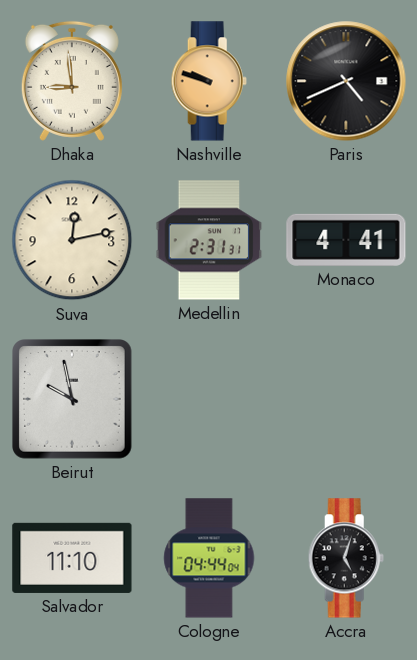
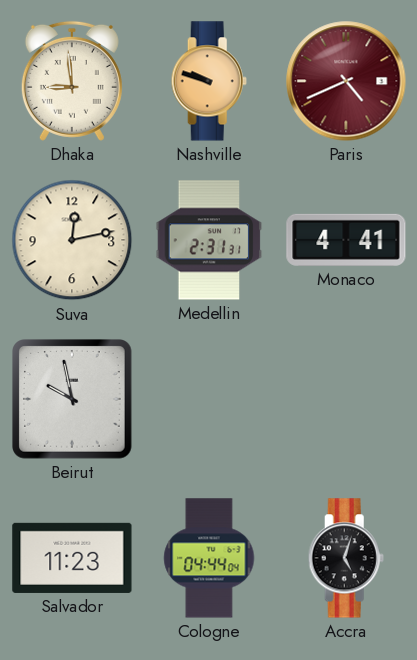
Paris dial: black -> burgundy
Salvador: 11:10 -> 11:23
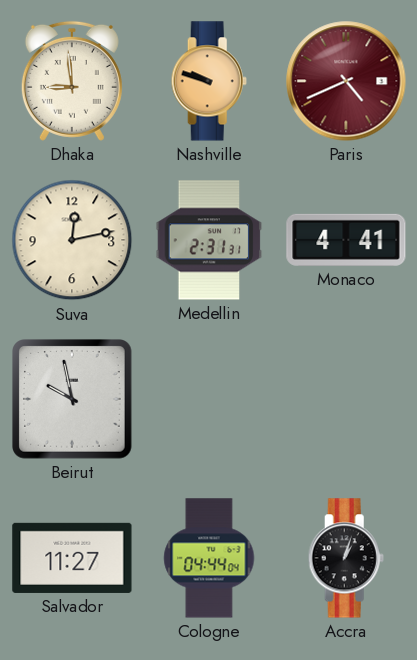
Salvador: 11:23 -> 11:27
Accra: 5:03 -> 1:03
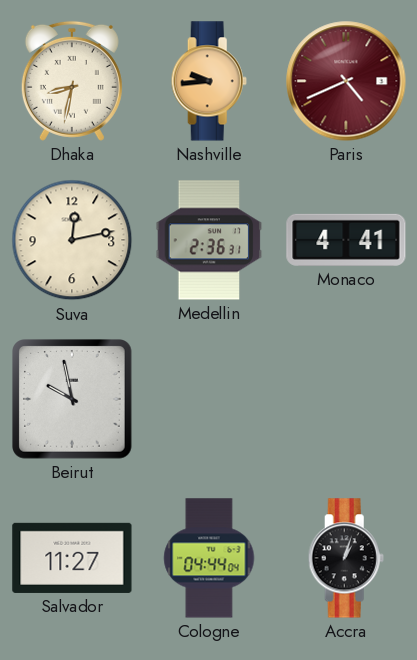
Dhaka: 8:59 -> 8:32
Nashville: 9:48 -> 9:44
Medellin: 2:31 -> 2:36
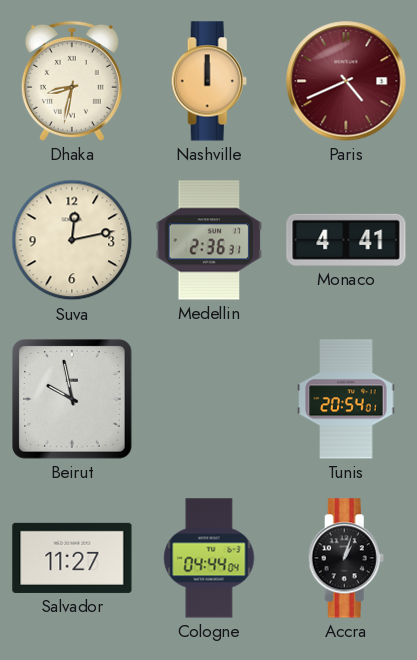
Nashville: 9:44 -> 12:00
Tunis: none -> 20:54
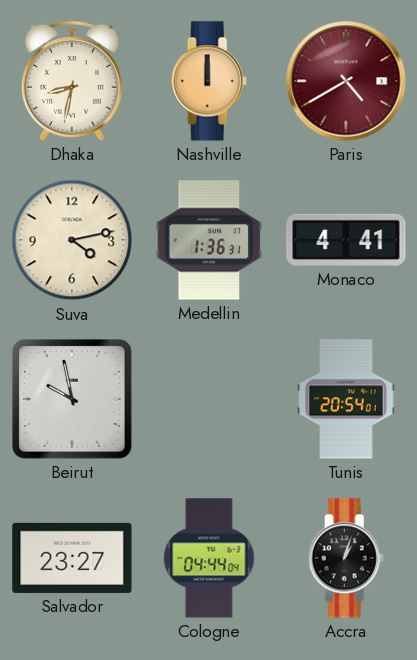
Paris: 4:41 -> 4:40
Suva: 12:13 -> 4:13
Medellin: 2:36 -> 1:36
Salvador: 11:27 -> 23:27
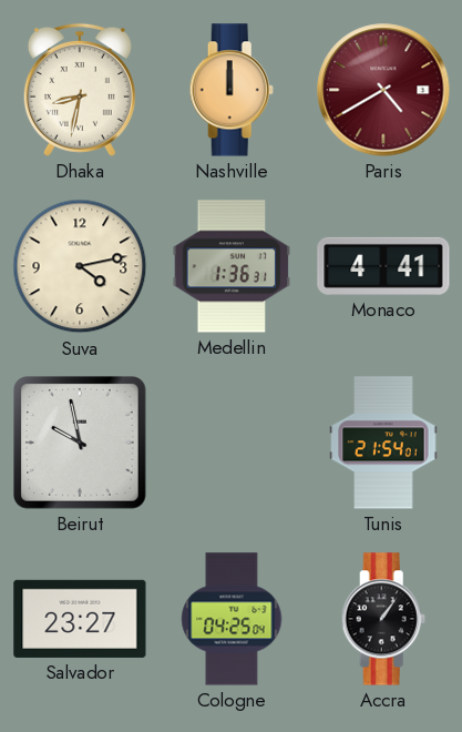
Tunis: 20:54 -> 21:54
Cologne: 04:44 -> 04:25
Accra: 1:03 -> 1:06
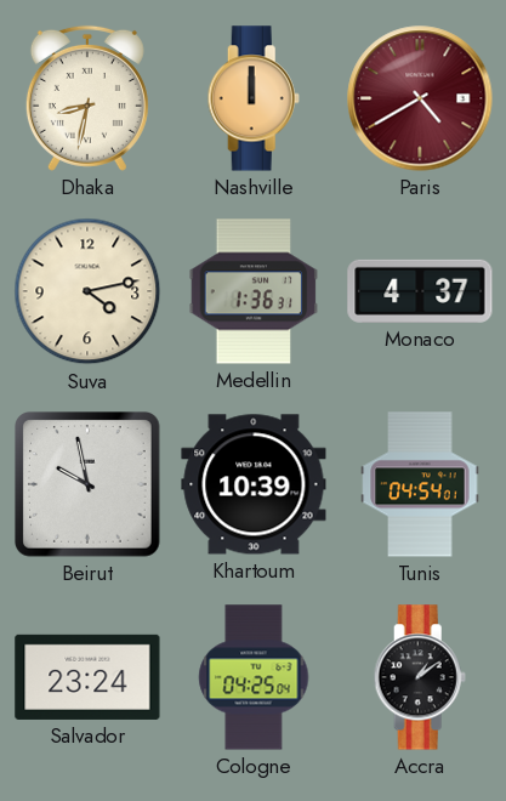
Monaco: 4:41 -> 4:37
Khartoum: none -> 10:39
Tunis: 21:54 -> 04:54
Salvador: 23:27 -> 23:24
Accra: 1:06 -> 1:09
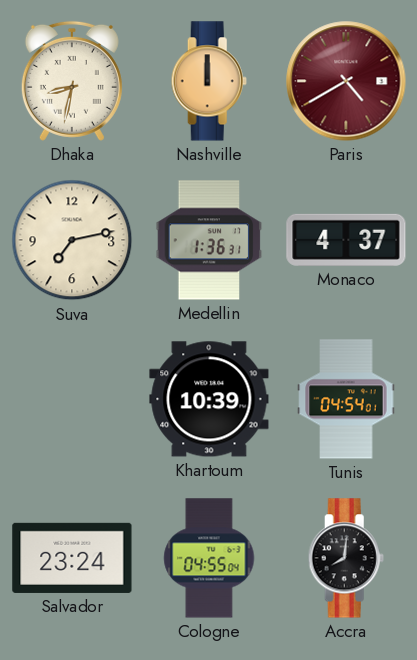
Suva: 4:13 -> 7:13
Beirut: 9:58 -> none
Cologne: 04:25 -> 04:55
Accra: 1:09 -> 8:01
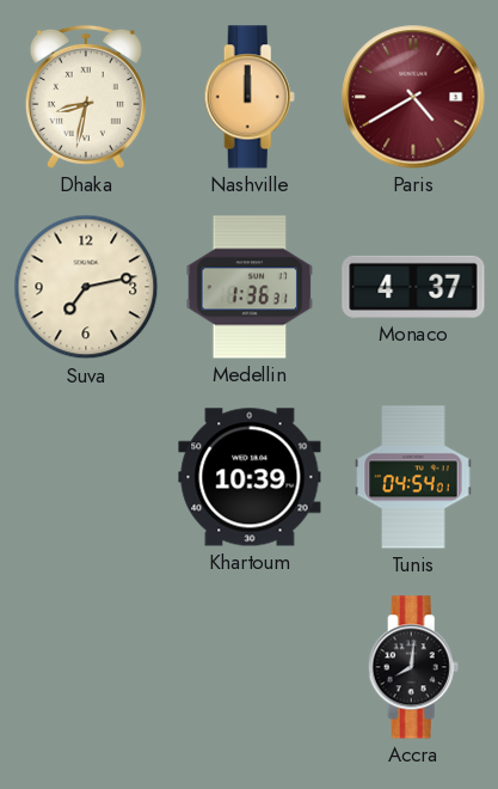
Salvador: 23:24 -> none
Cologne: 04:55 -> none
